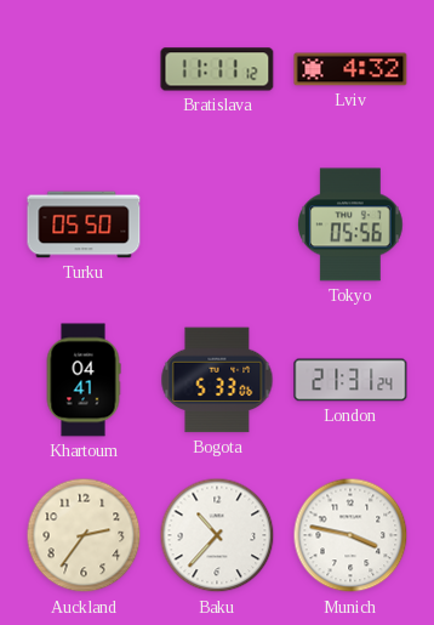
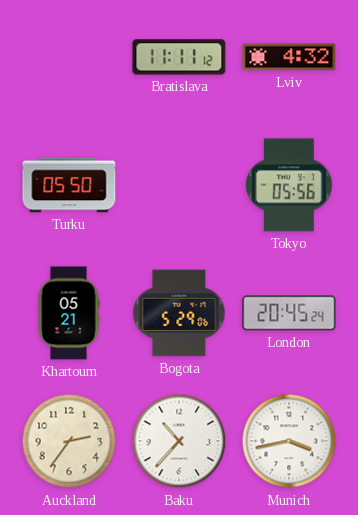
Khartoum: 04:41 -> 05:21
Bogota: 5:33 -> 5:29
London: 21:31 -> 20:45
Munich: 3:47 -> 3:43
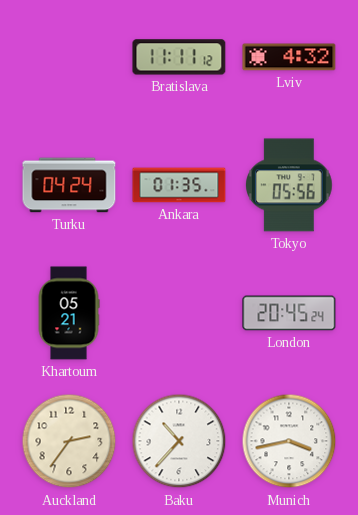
Turku: 05:50 -> 04:24
Ankara: none -> 01:35
Bogota: 5:29 -> none
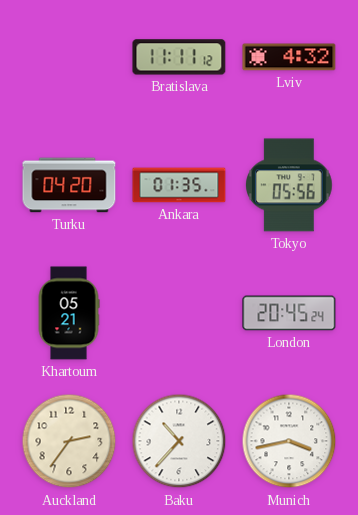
Turku: 04:24 -> 04:20
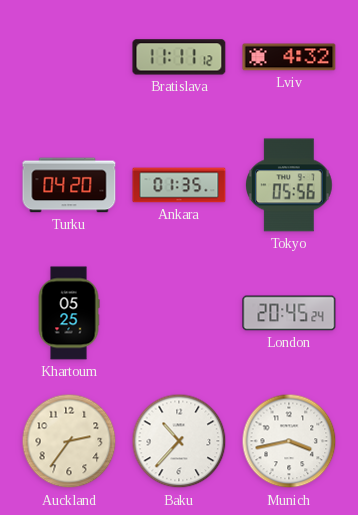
Khartoum: 05:21 -> 05:25
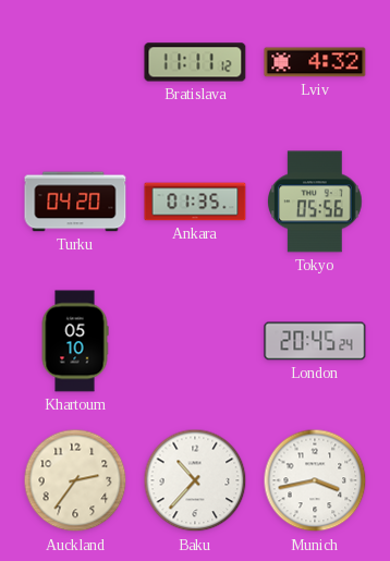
Khartoum: 05:25 -> 05:10
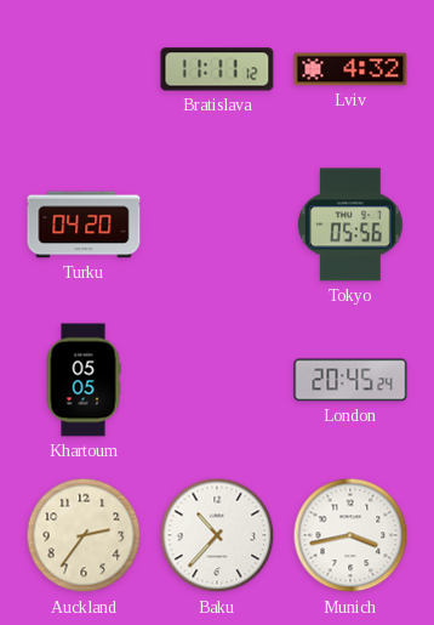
Ankara: 01:35 -> none
Khartoum: 05:10 -> 05:05
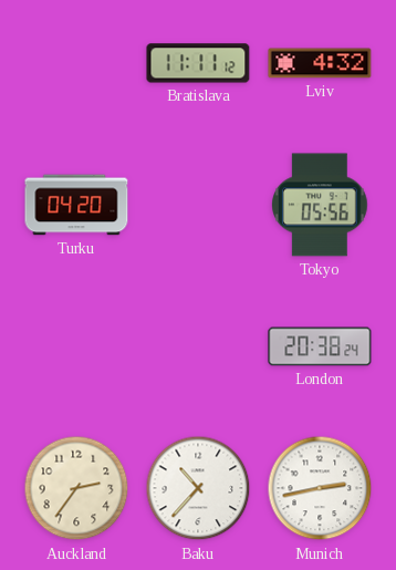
Khartoum: 05:05 -> none
London: 20:45 -> 20:38
Munich: 3:43 -> 2:43
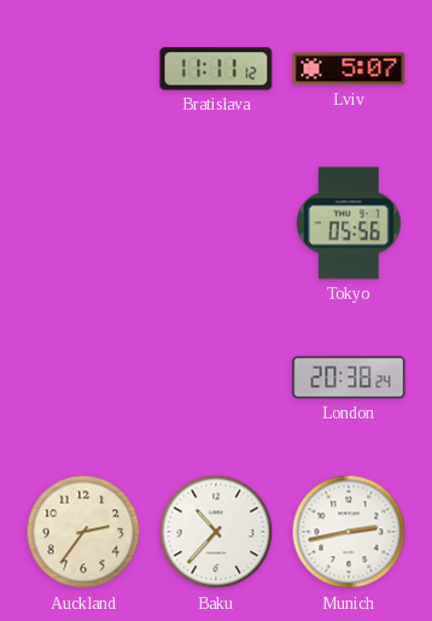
Lviv: 4:32 -> 5:07
Turku: 04:20 -> none
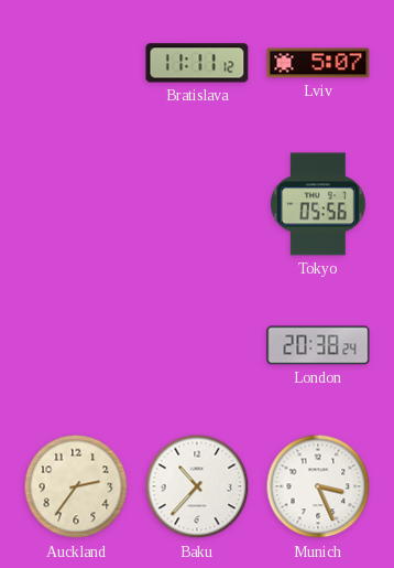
Munich: 2:43 -> 3:26
